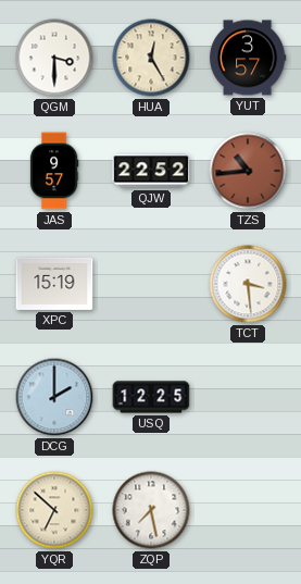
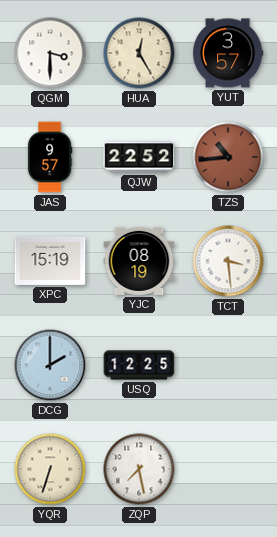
YJC: none -> 08:19
YQR: 6:52 -> 6:33
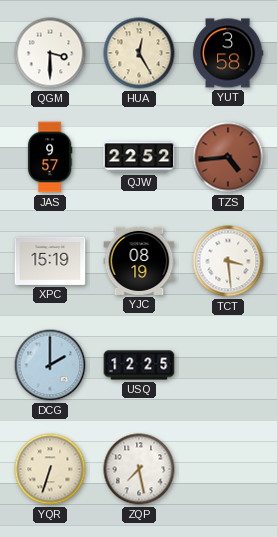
YUT: 3:57 -> 3:58
TZS: 10:44 -> 4:44
